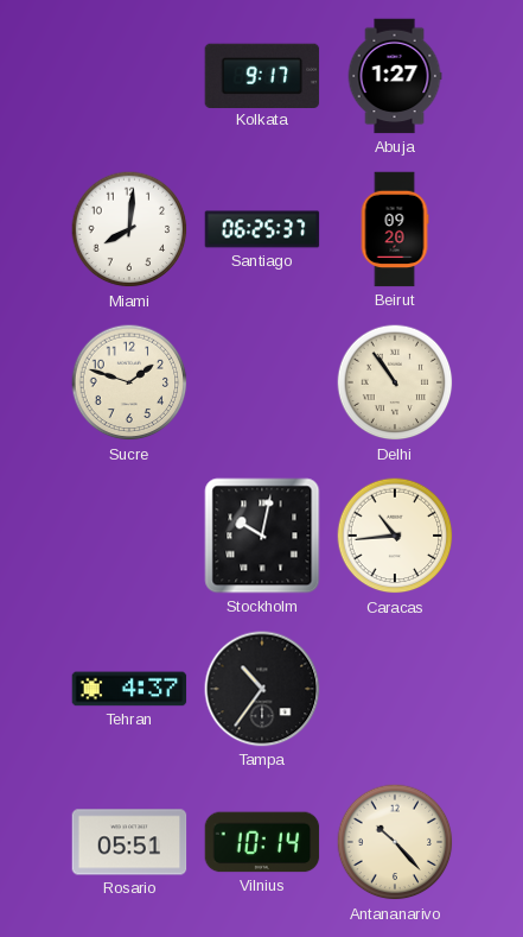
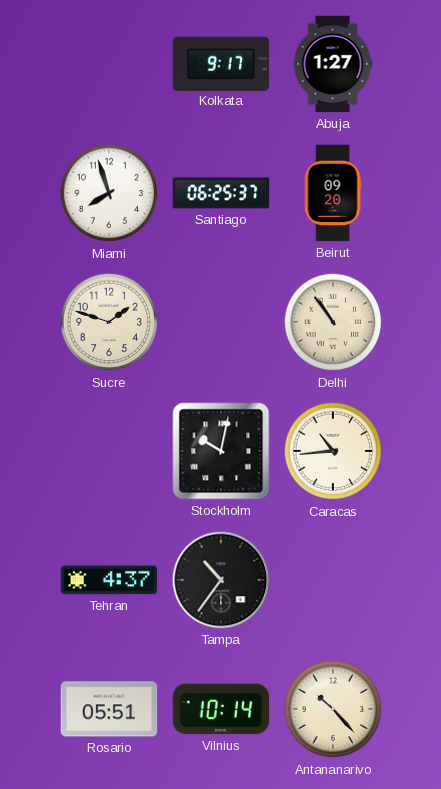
Miami: 8:01 -> 7:57
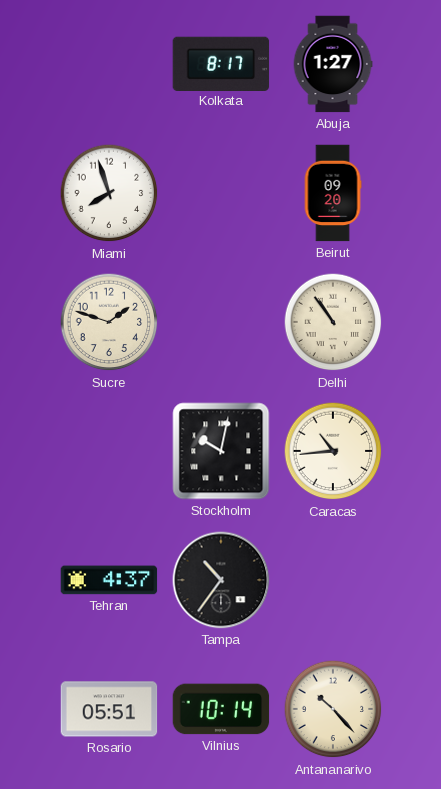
Kolkata: 9:17 -> 8:17
Santiago: 06:25 -> none
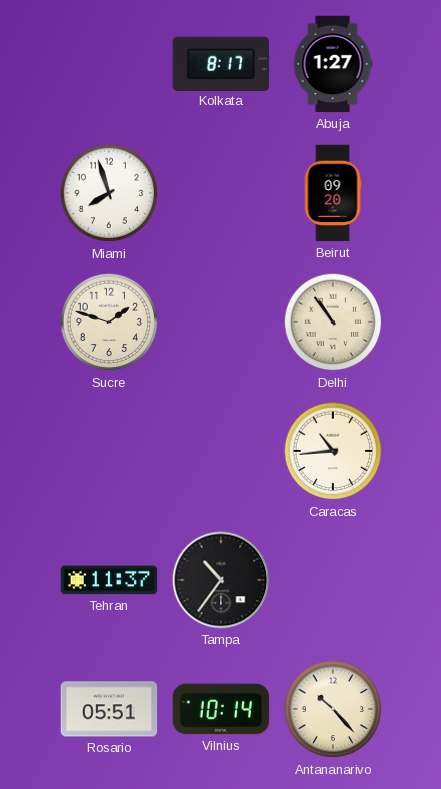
Stockholm: 10:02 -> none
Tehran: 4:37 -> 11:37
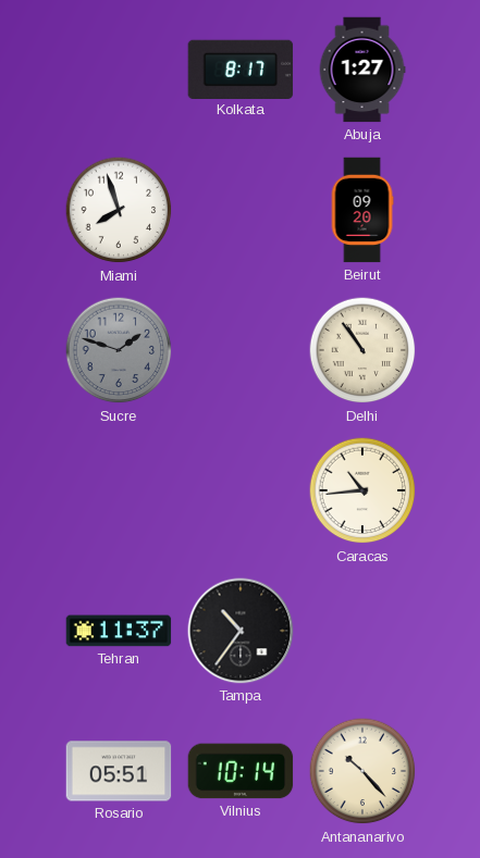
Sucre dial: cream -> grey
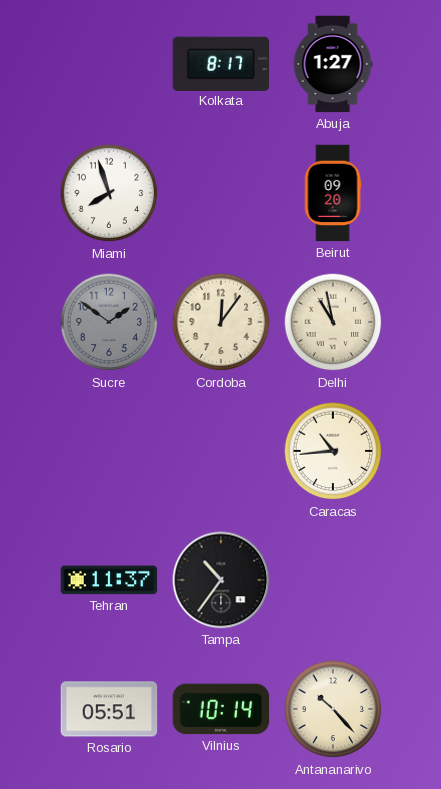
Sucre: 1:48 -> 1:51
Cordoba: none -> 12:06
Delhi: 10:54 -> 10:58
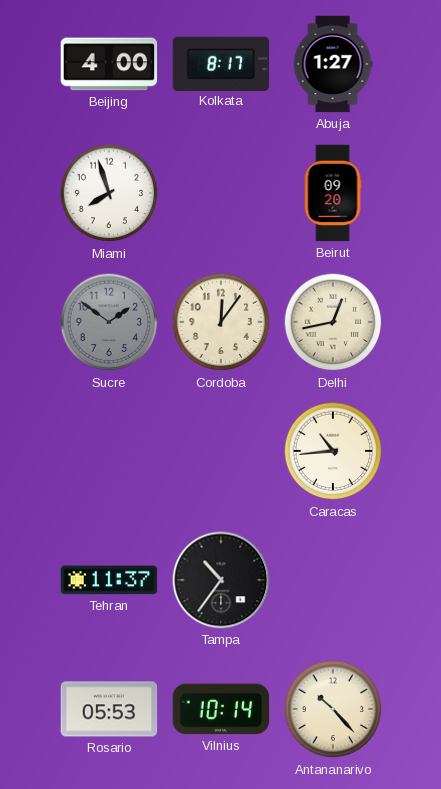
Beijing: none -> 4:00
Delhi: 10:58 -> 12:43
Rosario: 05:51 -> 05:53
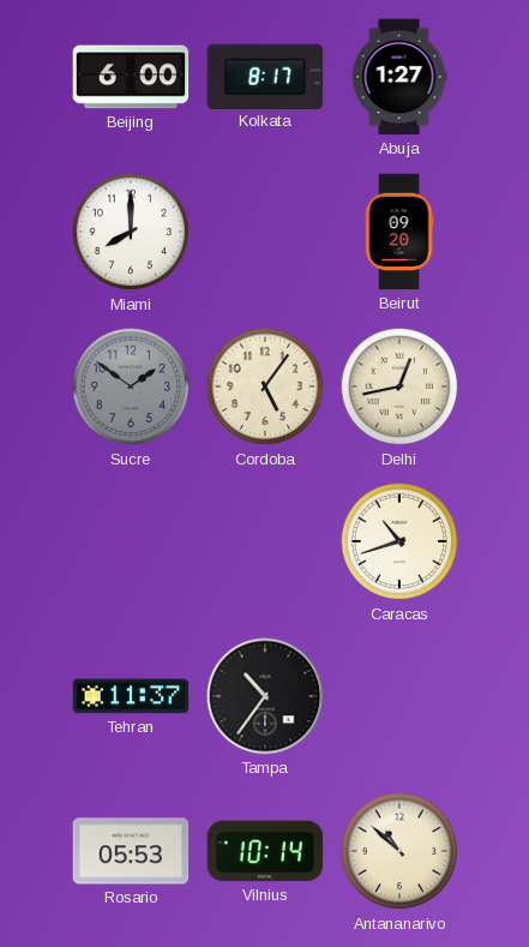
Beijing: 4:00 -> 6:00
Miami: 7:57 -> 8:00
Cordoba: 12:06 -> 5:06
Caracas: 10:44 -> 10:42
Antananarivo: 10:23 -> 10:52
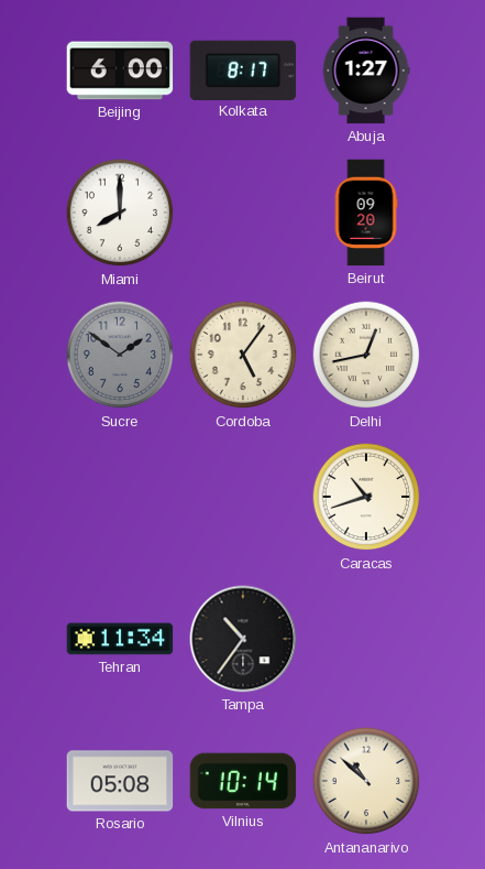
Tehran: 11:37 -> 11:34
Rosario: 05:53 -> 05:08
